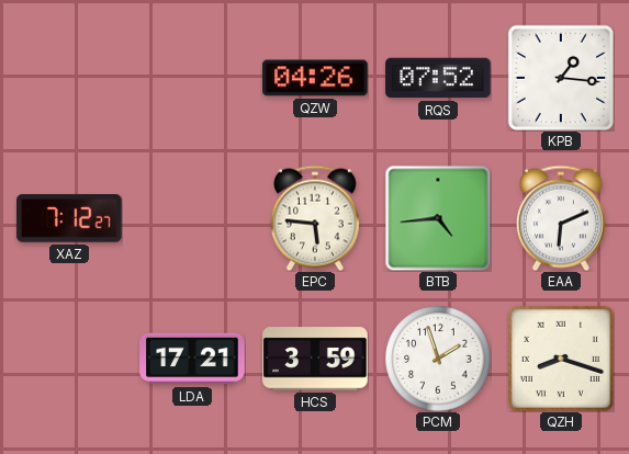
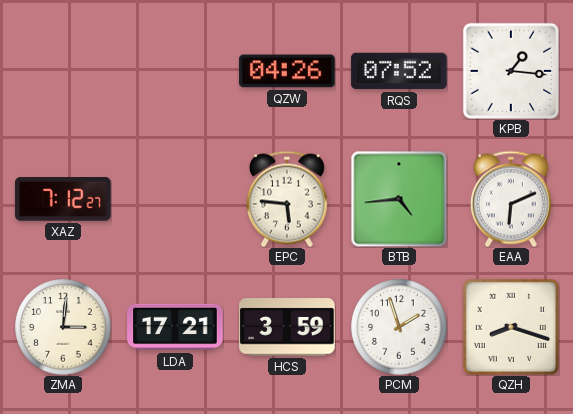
ZMA: none -> 3:01
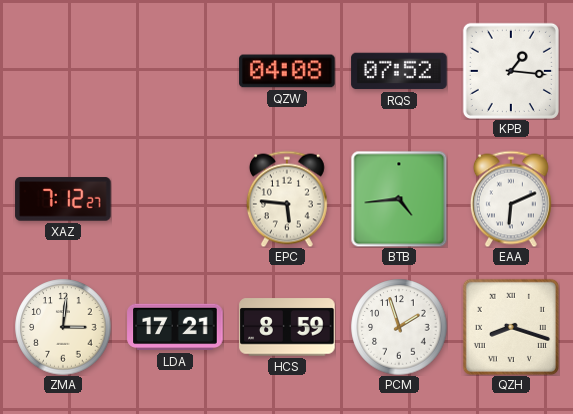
QZW: 04:26 -> 04:08
HCS: 3:59 -> 8:59
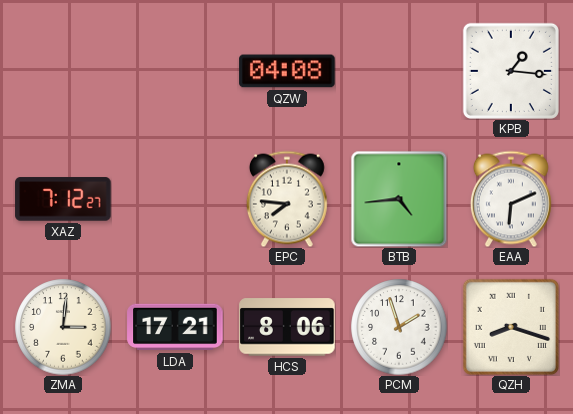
RQS: 07:52 -> none
EPC: 5:46 -> 7:46
HCS: 8:59 -> 8:06
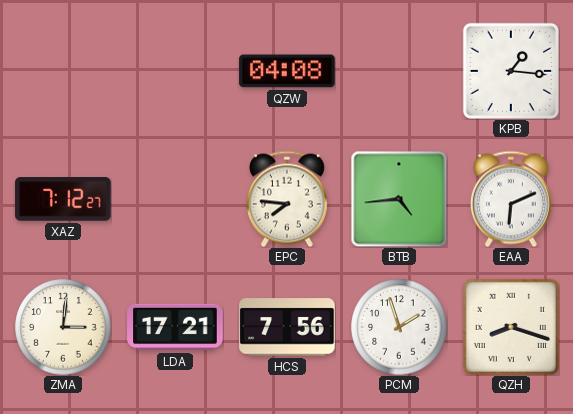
HCS: 8:06 -> 7:56
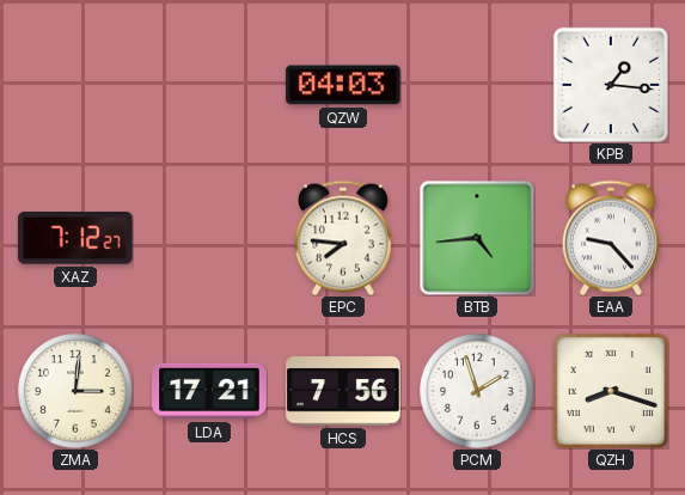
QZW: 04:08 -> 04:03
EAA: 6:11 -> 9:23
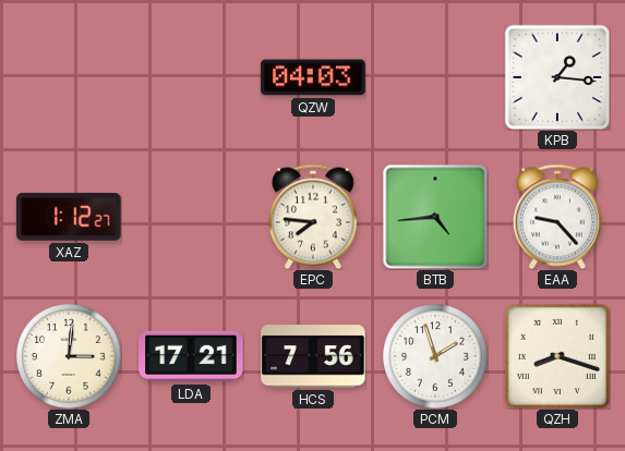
XAZ: 7:12 -> 1:12
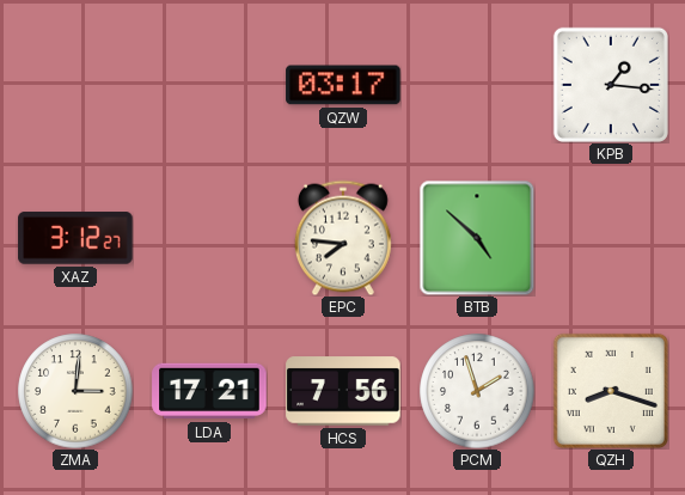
QZW: 04:03 -> 03:17
XAZ: 1:12 -> 3:12
BTB: 4:44 -> 4:52
EAA: 9:23 -> none
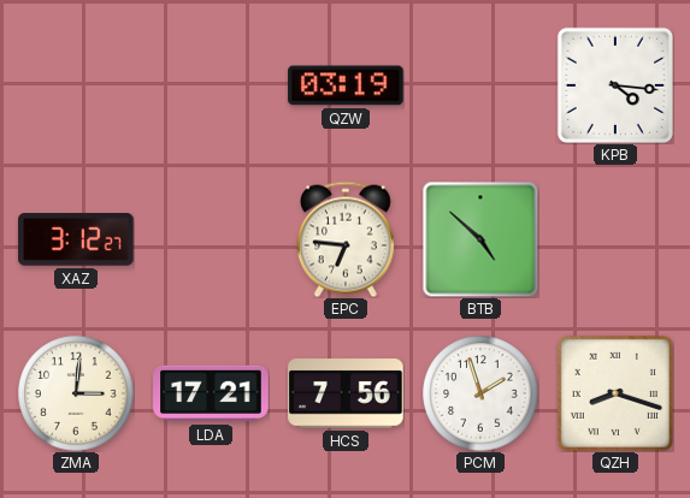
QZW: 03:17 -> 03:19
KPB: 1:16 -> 4:16
EPC: 7:46 -> 6:46
